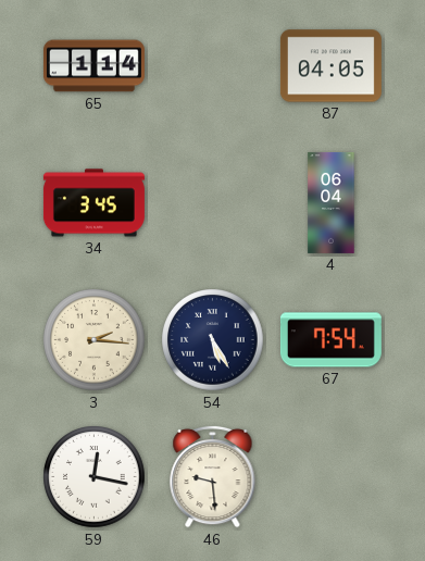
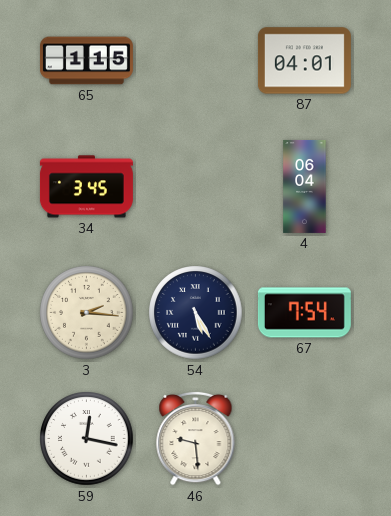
65: 1:14 -> 1:15
87: 04:05 -> 04:01
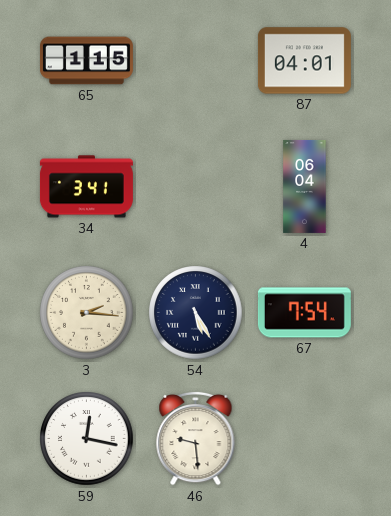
34: 3:45 -> 3:41
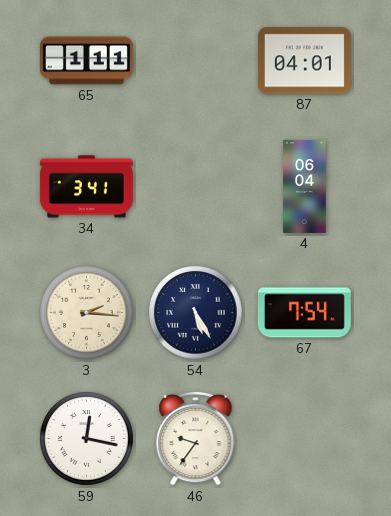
65: 1:15 -> 1:11
46: 9:29 -> 9:36
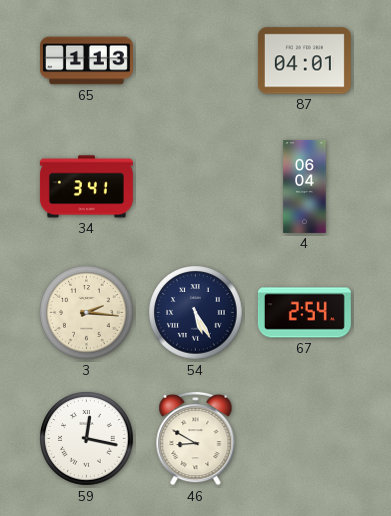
65: 1:11 -> 1:13
67: 7:54 -> 2:54
46: 9:36 -> 8:50
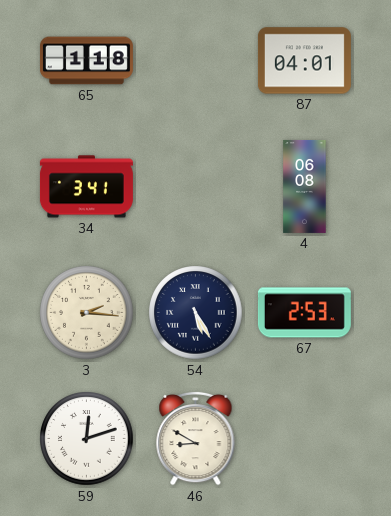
65: 1:13 -> 1:18
4: 06:04 -> 06:08
67: 2:54 -> 2:53
59: 12:17 -> 12:12
